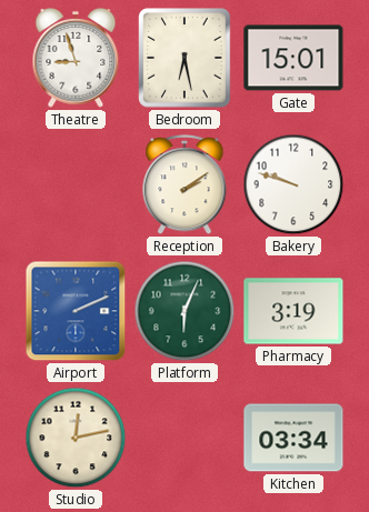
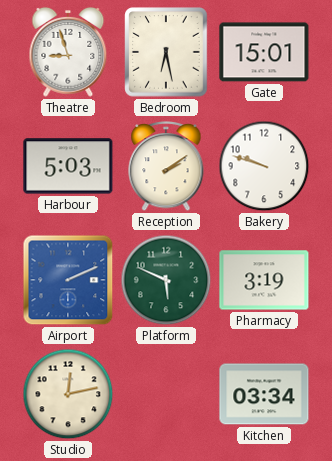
Harbour: none -> 5:03
Platform: 6:04 -> 5:49
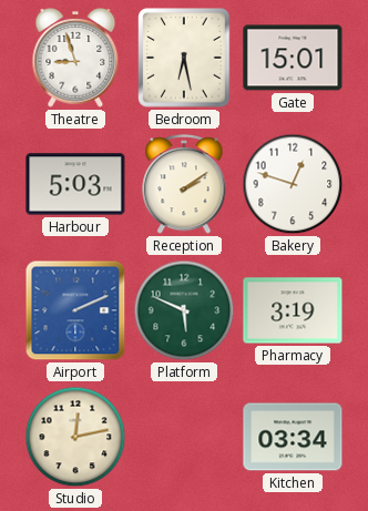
Bakery: 9:48 -> 12:48
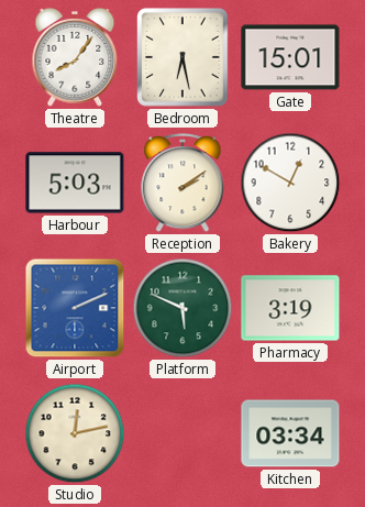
Theatre: 8:57 -> 8:06
Bakery: 12:48 -> 12:50
